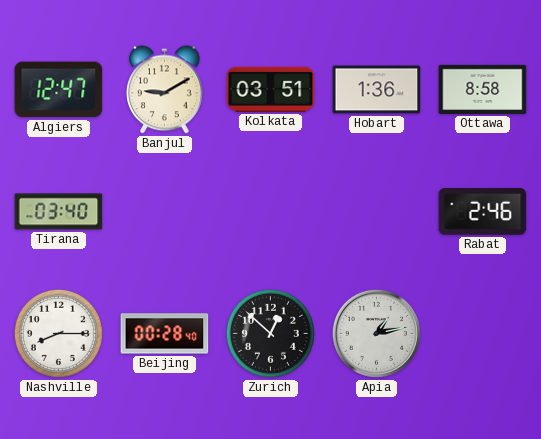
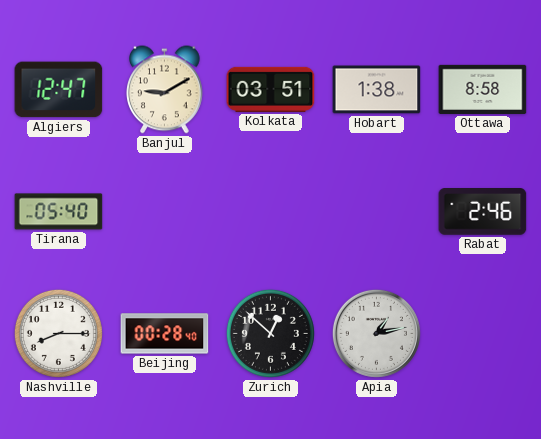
Hobart: 1:36 -> 1:38
Tirana: 03:40 -> 05:40
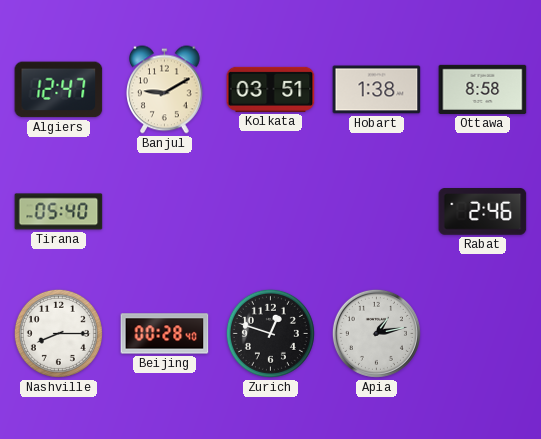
Zurich: 12:52 -> 12:48
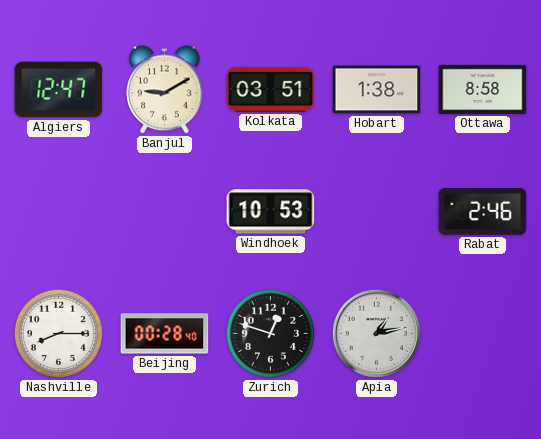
Tirana: 05:40 -> none
Windhoek: none -> 10:53
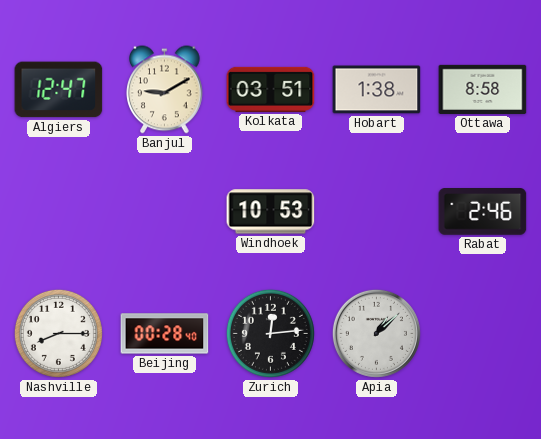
Zurich: 12:48 -> 12:14
Apia: 1:13 -> 1:08
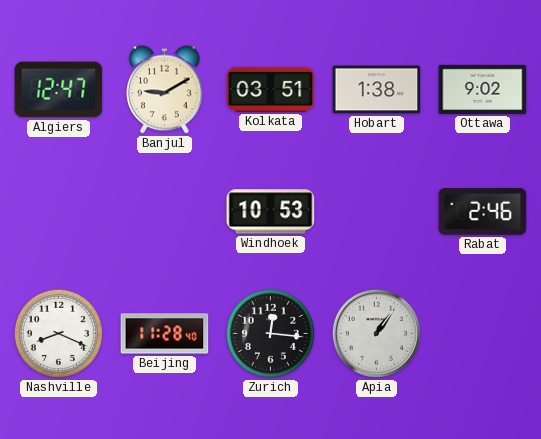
Ottawa: 8:58 -> 9:02
Nashville: 8:15 -> 8:19
Beijing: 00:28 -> 11:28
Zurich: 12:14 -> 12:16
Apia: 1:08 -> 1:06
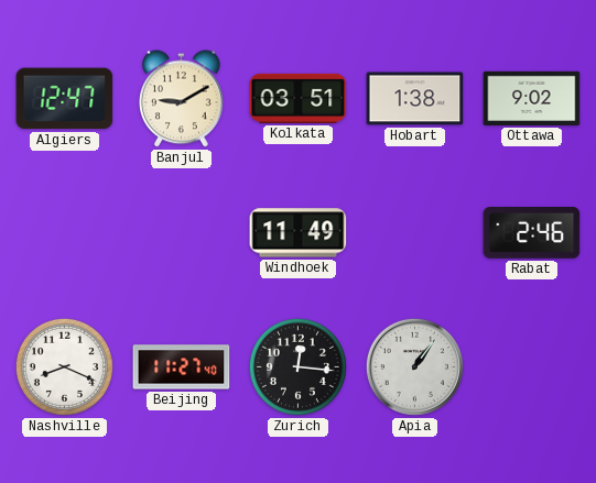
Windhoek: 10:53 -> 11:49
Beijing: 11:28 -> 11:27
